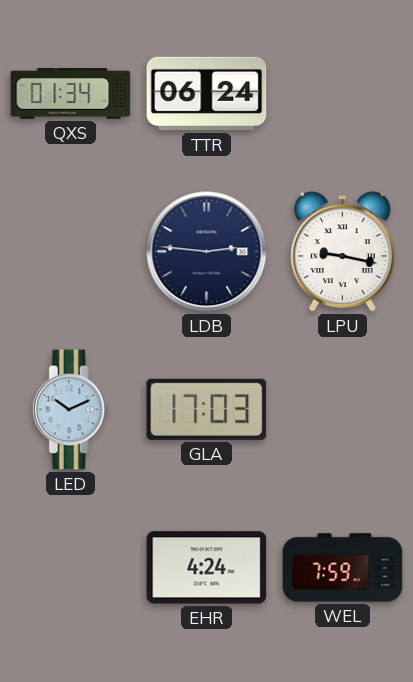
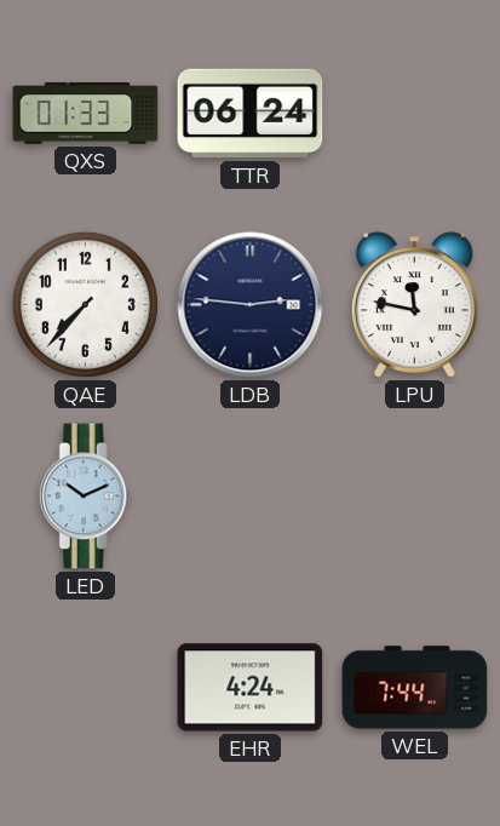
QXS: 01:34 -> 01:33
QAE: none -> 7:37
LPU: 9:17 -> 11:47
GLA: 17:03 -> none
WEL: 7:59 -> 7:44
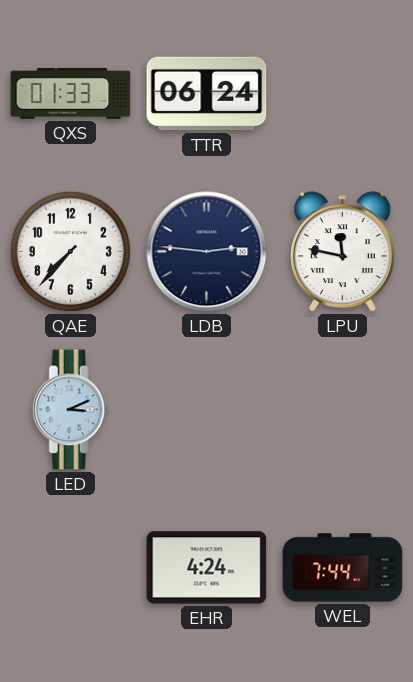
LED: 10:11 -> 3:11
